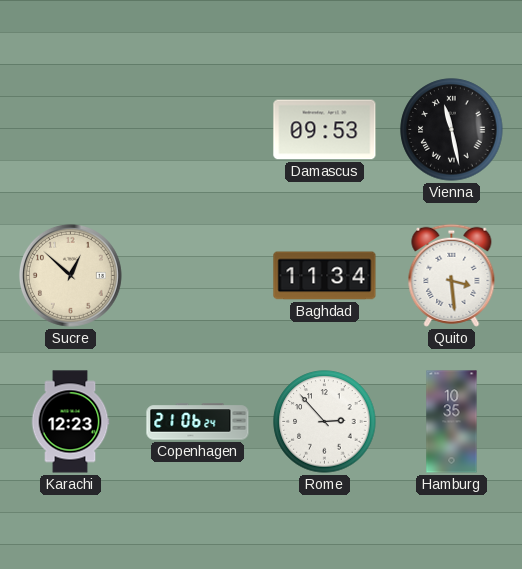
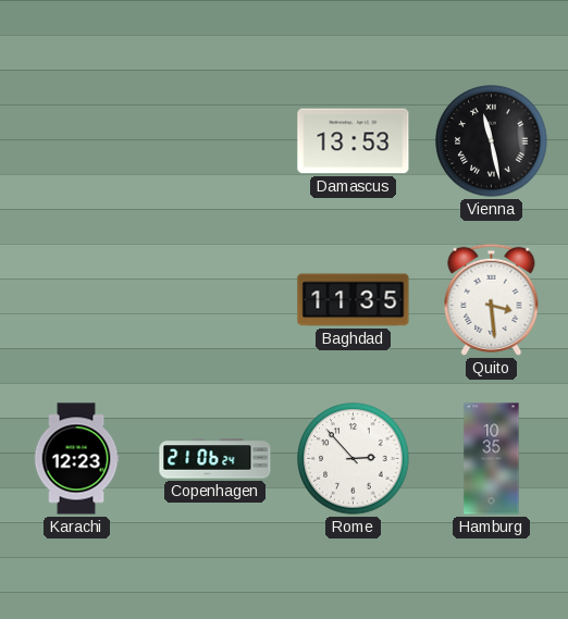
Damascus: 09:53 -> 13:53
Sucre: 12:52 -> none
Baghdad: 11:34 -> 11:35
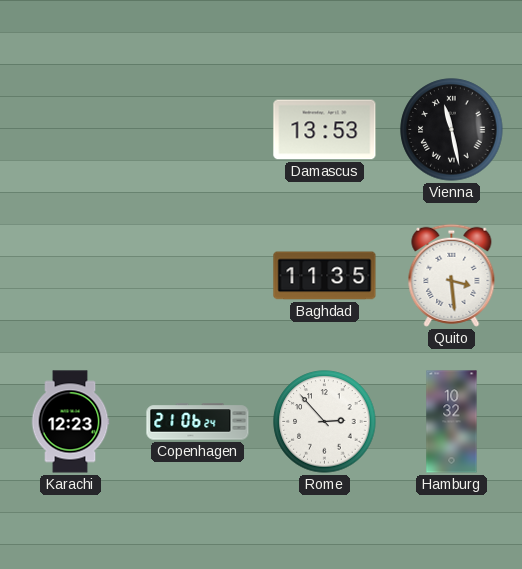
Hamburg: 10:35 -> 10:32
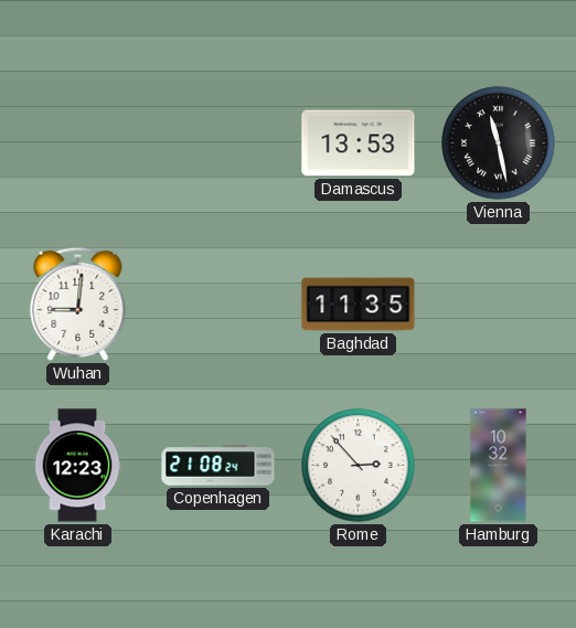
Wuhan: none -> 9:01
Quito: 3:29 -> none
Copenhagen: 21:06 -> 21:08
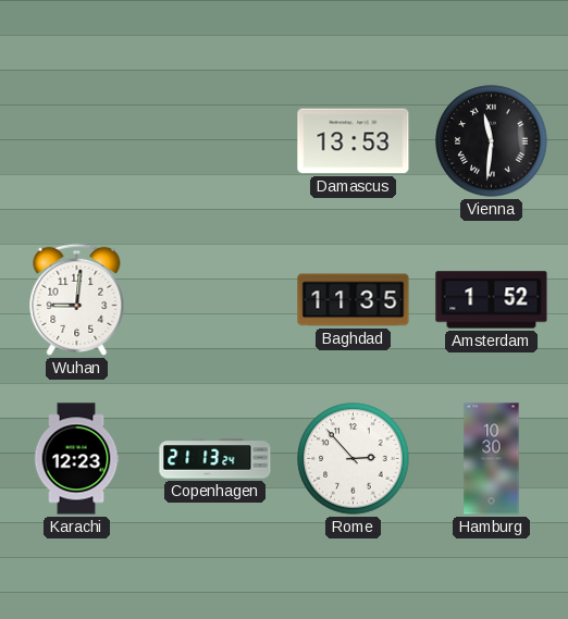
Vienna: 11:28 -> 11:31
Amsterdam: none -> 1:52
Copenhagen: 21:08 -> 21:13
Hamburg: 10:32 -> 10:30
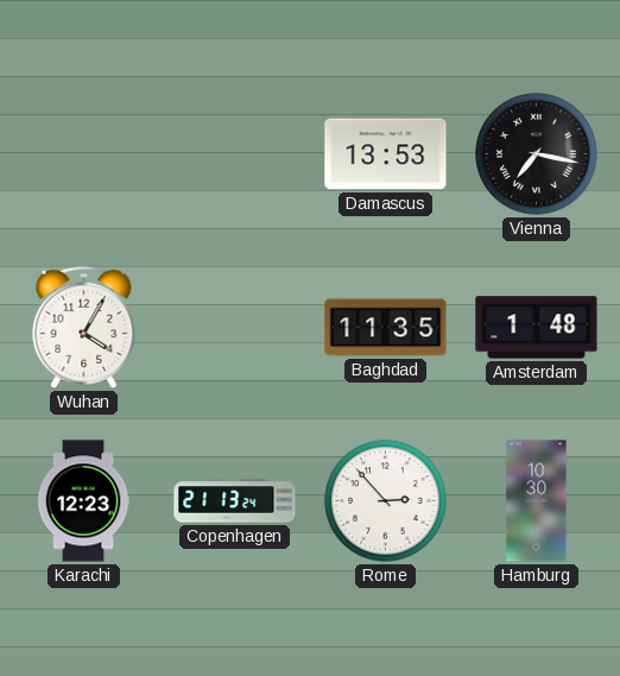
Vienna: 11:31 -> 7:17
Wuhan: 9:01 -> 4:05
Amsterdam: 1:52 -> 1:48
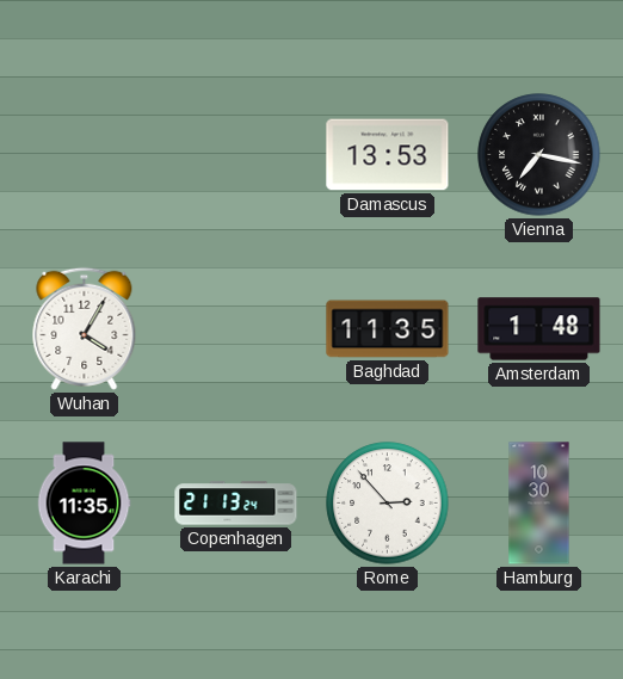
Karachi: 12:23 -> 11:35
